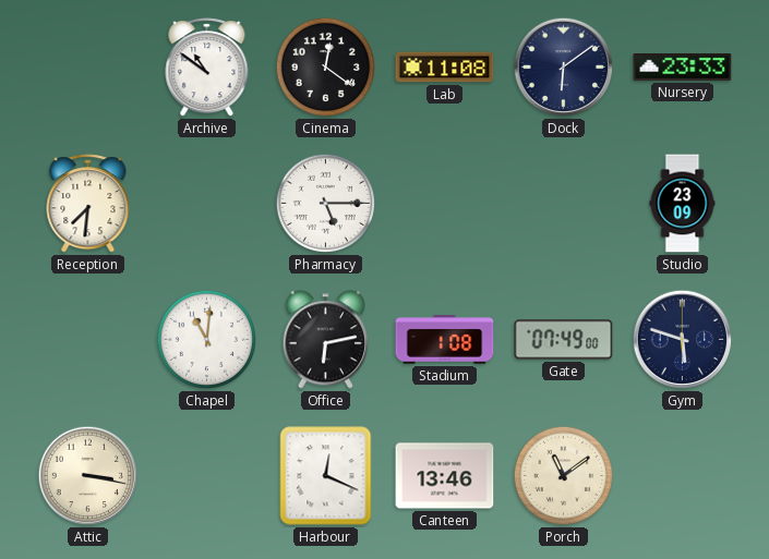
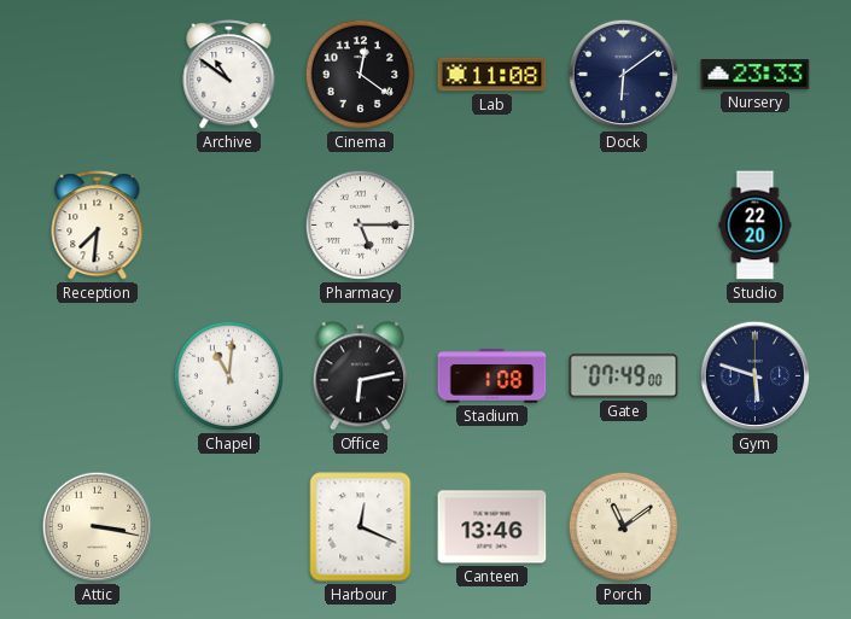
Studio: 23:09 -> 22:20
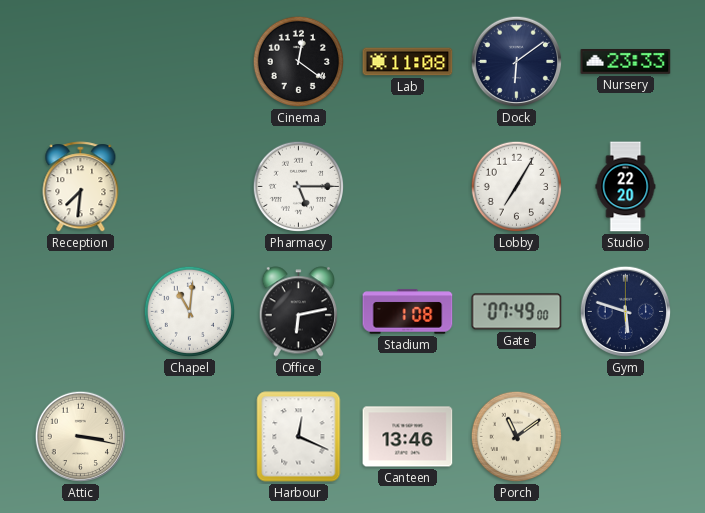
Archive: 10:51 -> none
Lobby: none -> 7:05
